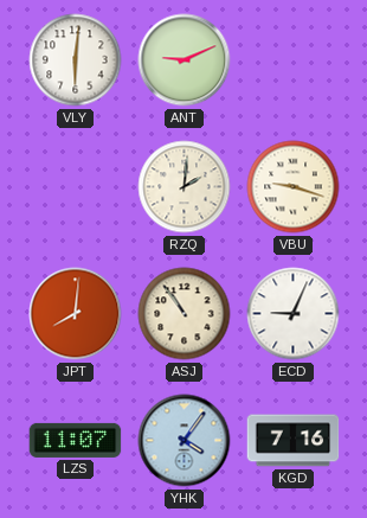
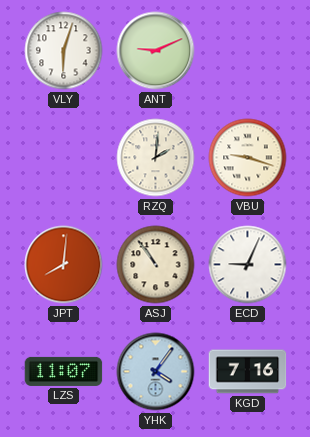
VLY: 6:01 -> 6:03
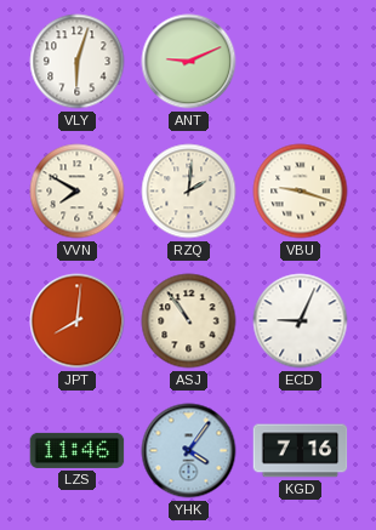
VVN: none -> 7:50
LZS: 11:07 -> 11:46
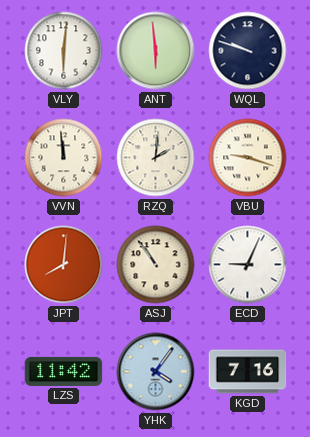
VLY: 6:03 -> 6:01
ANT: 9:11 -> 5:59
WQL: none -> 9:48
VVN: 7:50 -> 11:59
LZS: 11:46 -> 11:42
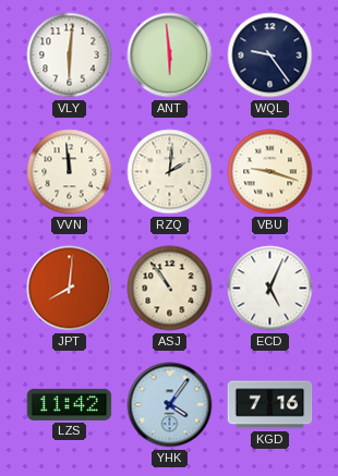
WQL: 9:48 -> 9:24
ECD: 9:04 -> 5:04
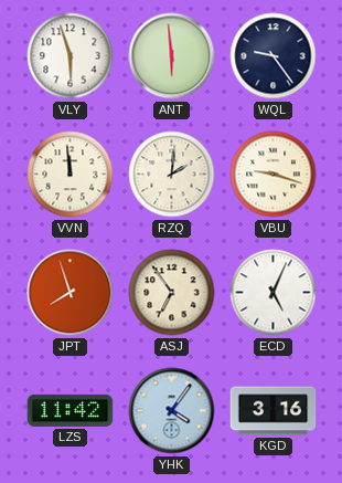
VLY: 6:01 -> 5:57
JPT: 8:01 -> 7:57
ASJ: 10:54 -> 6:54
KGD: 7:16 -> 3:16
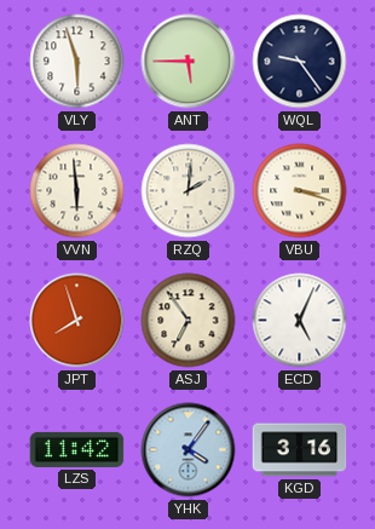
ANT: 5:59 -> 5:45
VVN: 11:59 -> 5:59
VBU: 9:18 -> 3:18
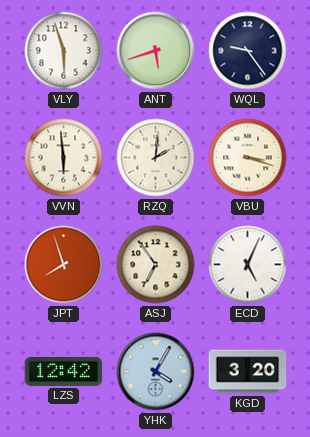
ANT: 5:45 -> 5:42
LZS: 11:42 -> 12:42
YHK: 4:06 -> 4:05
KGD: 3:16 -> 3:20
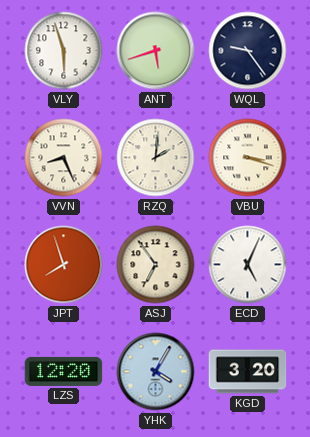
VVN: 5:59 -> 8:26
LZS: 12:42 -> 12:20
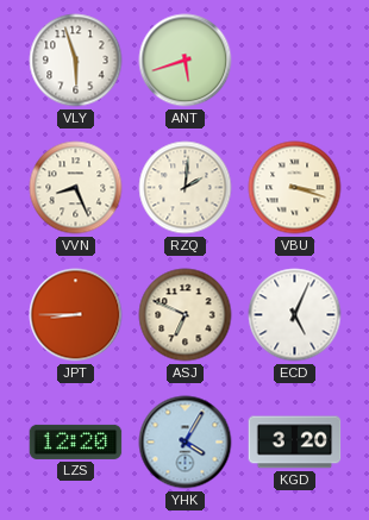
WQL: 9:24 -> none
JPT: 7:57 -> 8:45
ASJ: 6:54 -> 6:49
